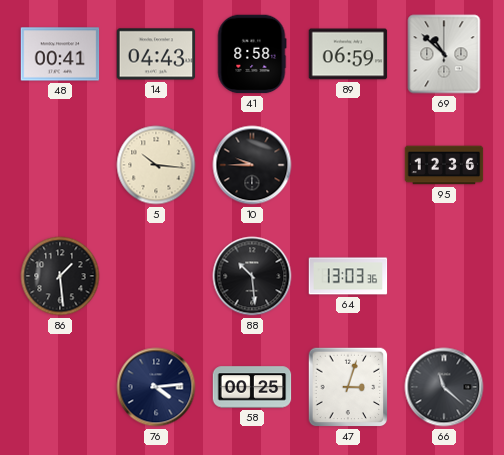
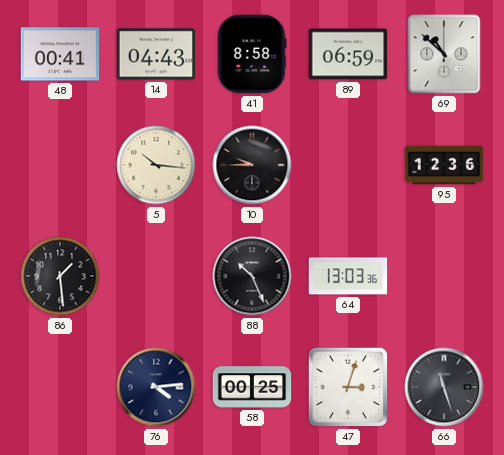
88: 10:29 -> 10:26
66: 11:22 -> 11:27
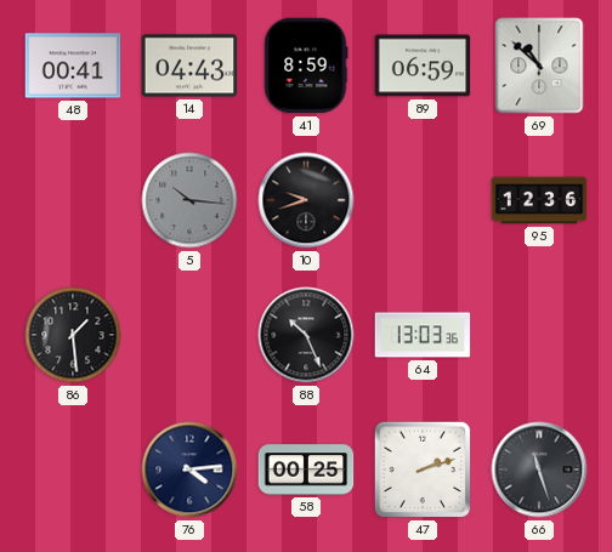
41: 8:58 -> 8:59
5 dial: cream -> grey
10: 9:45 -> 9:42
47: 3:03 -> 2:12
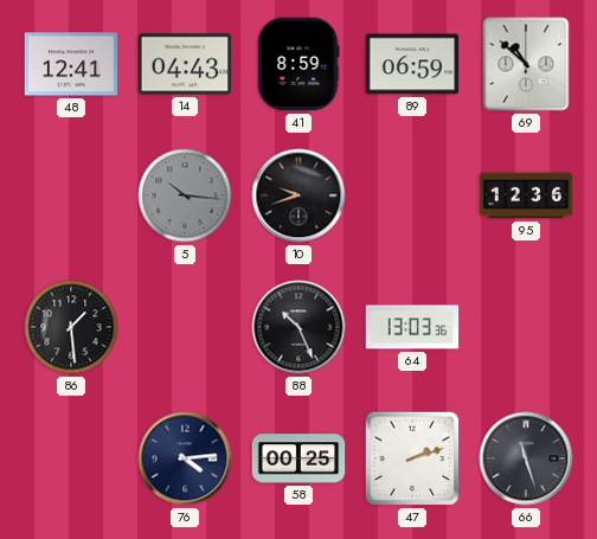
48: 00:41 -> 12:41
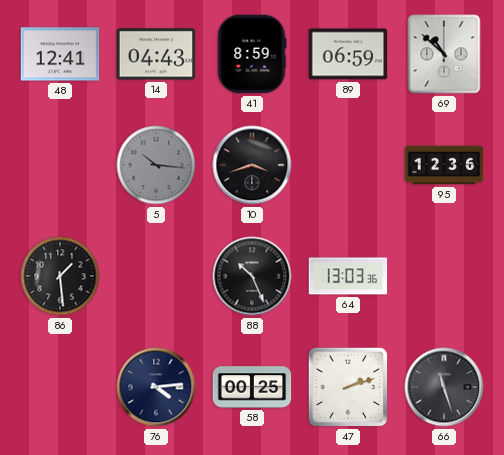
10: 9:42 -> 3:42
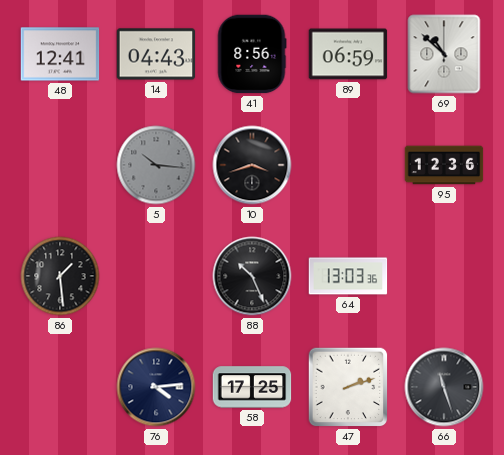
41: 8:59 -> 8:56
58: 00:25 -> 17:25
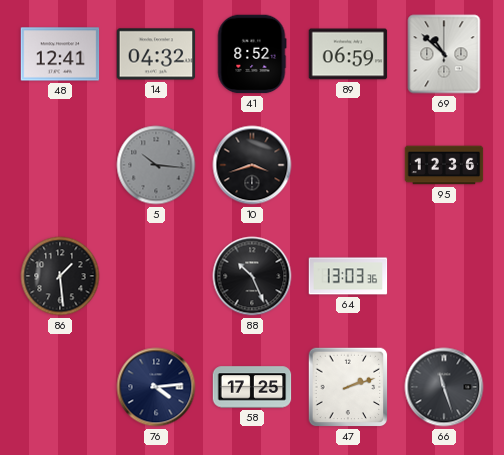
14: 04:43 -> 04:32
41: 8:56 -> 8:52
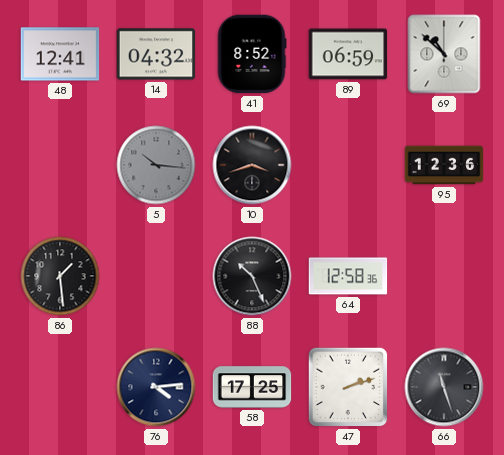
64: 13:03 -> 12:58
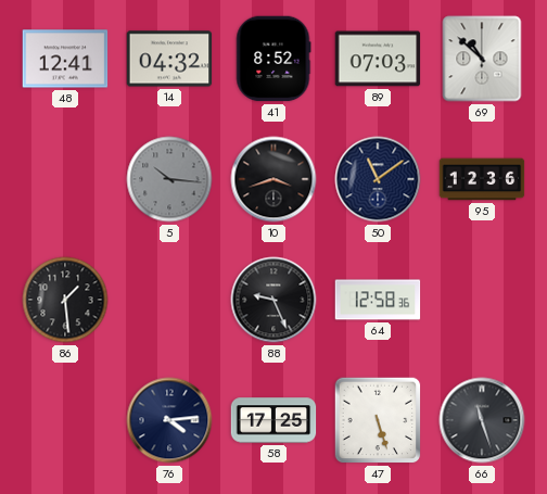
89: 06:59 -> 07:03
50: none -> 11:09
88: 10:26 -> 9:26
47: 2:12 -> 5:27
